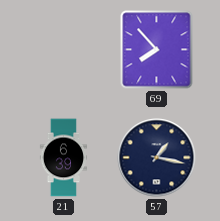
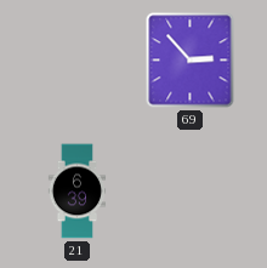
69: 7:53 -> 2:53
57: 1:17 -> none
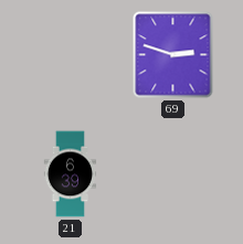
69: 2:53 -> 2:48
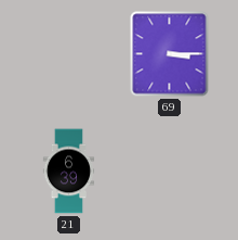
69: 2:48 -> 3:15
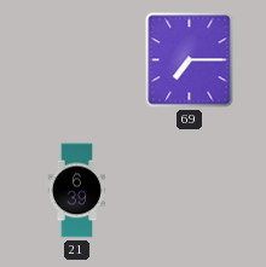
69: 3:15 -> 7:15
